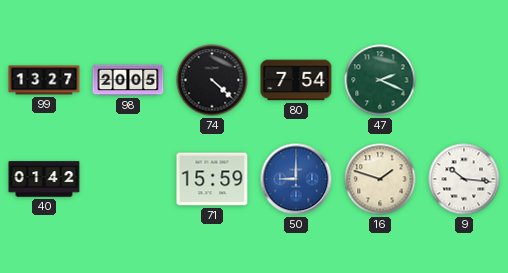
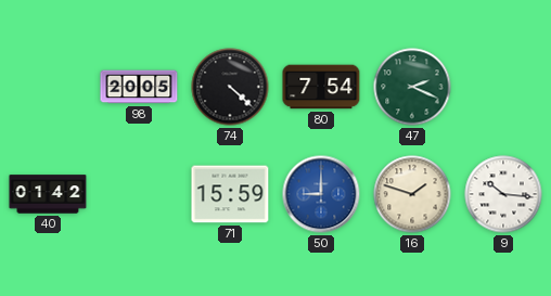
99: 13:27 -> none
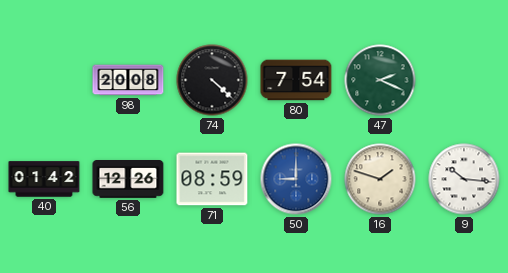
98: 20:05 -> 20:08
56: none -> 12:26
71: 15:59 -> 08:59
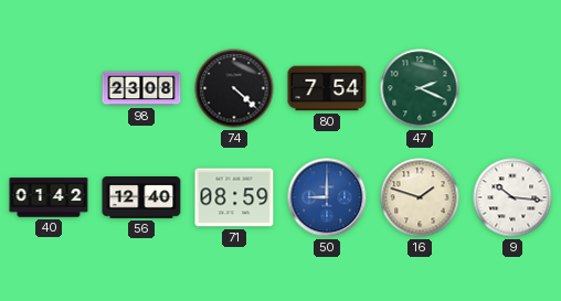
98: 20:08 -> 23:08
56: 12:26 -> 12:40
